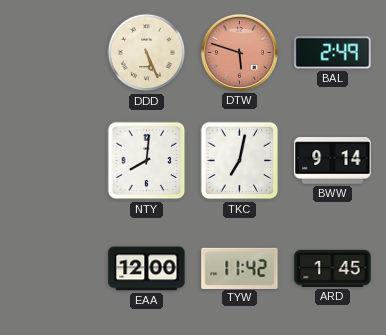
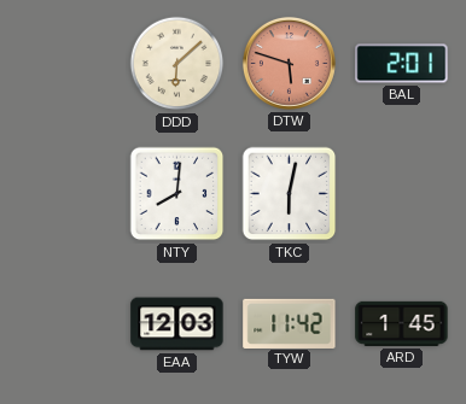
DDD: 5:26 -> 6:08
BAL: 2:49 -> 2:01
TKC: 7:02 -> 6:02
BWW: 9:14 -> none
EAA: 12:00 -> 12:03
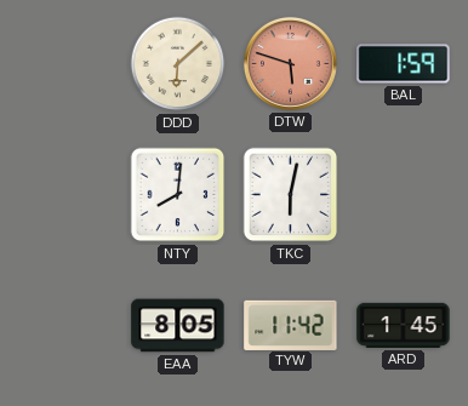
BAL: 2:01 -> 1:59
EAA: 12:03 -> 8:05
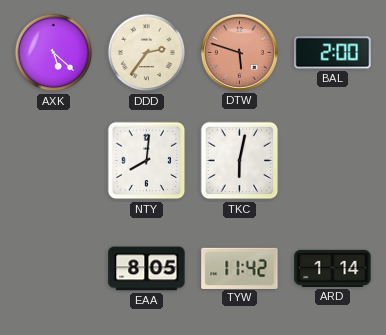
AXK: none -> 5:22
DDD: 6:08 -> 2:36
BAL: 1:59 -> 2:00
ARD: 1:45 -> 1:14
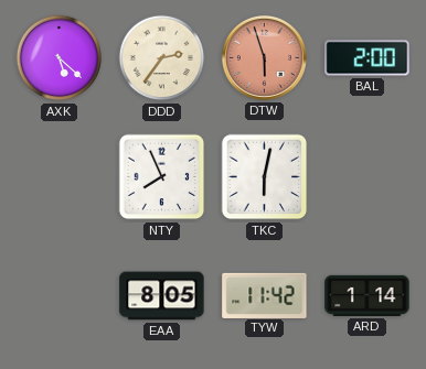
DTW: 5:48 -> 5:57
NTY: 8:01 -> 7:56
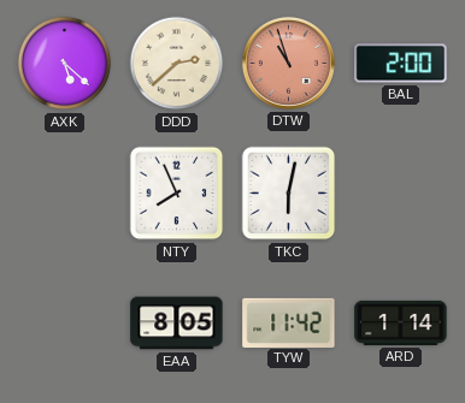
DDD: 2:36 -> 2:38
DTW: 5:57 -> 10:57
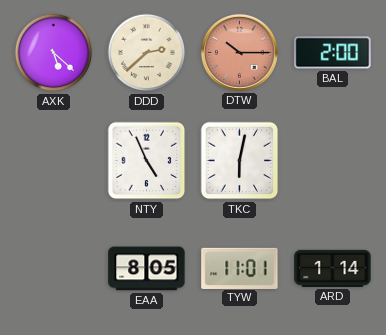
DTW: 10:57 -> 10:15
NTY: 7:56 -> 4:56
TYW: 11:42 -> 11:01
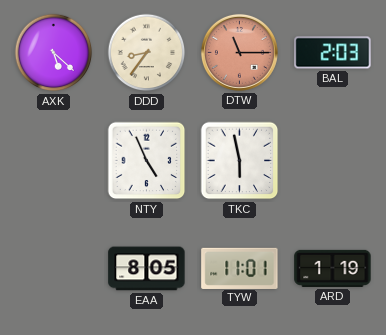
DDD: 2:38 -> 8:36
DTW: 10:15 -> 11:15
BAL: 2:00 -> 2:03
TKC: 6:02 -> 5:58
ARD: 1:14 -> 1:19
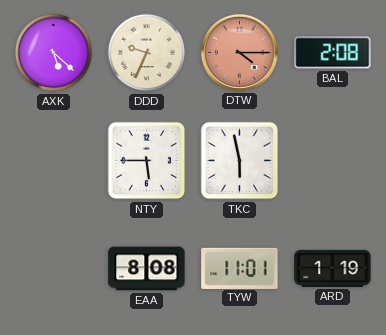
DDD: 8:36 -> 9:34
DTW: 11:15 -> 4:15
BAL: 2:03 -> 2:08
NTY: 4:56 -> 5:45
EAA: 8:05 -> 8:08
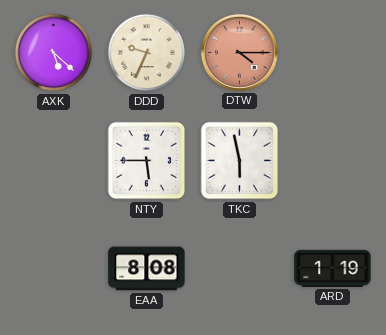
BAL: 2:08 -> none
TYW: 11:01 -> none
